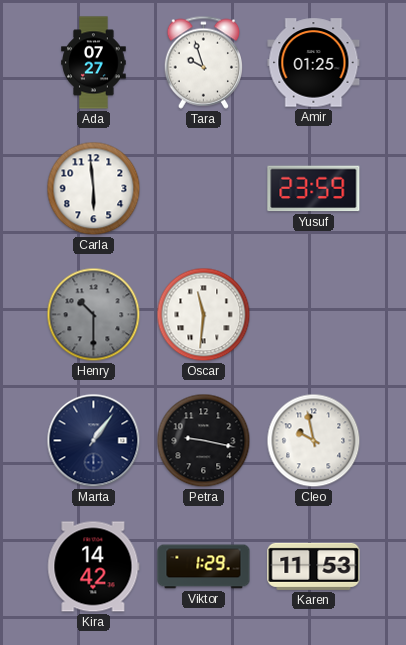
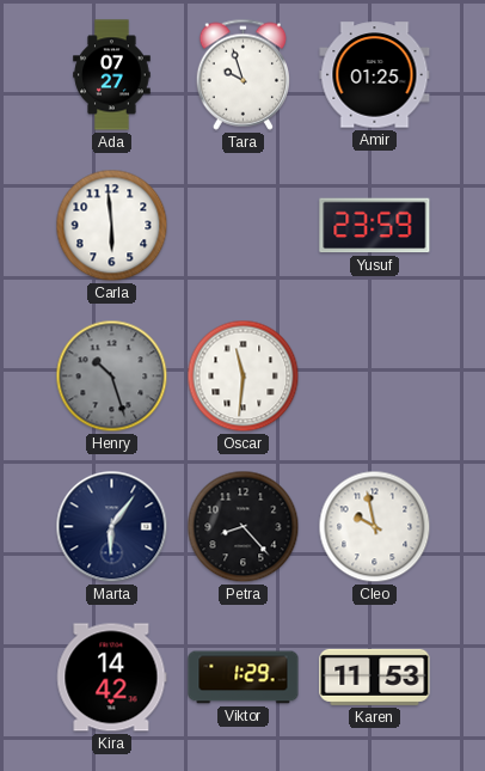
Henry: 10:30 -> 10:27
Marta: 1:06 -> 6:06
Petra: 9:17 -> 8:23
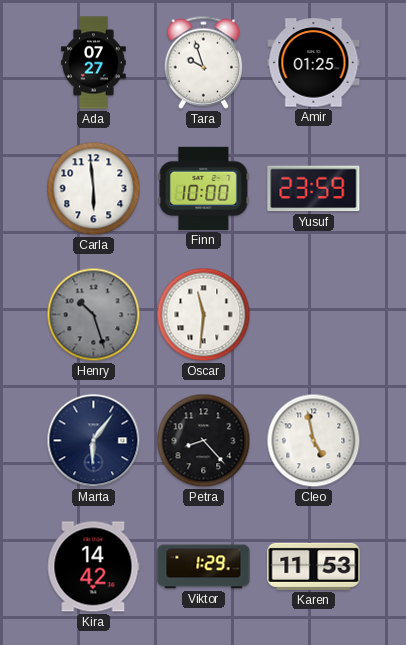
Finn: none -> 10:00
Cleo: 9:58 -> 4:58
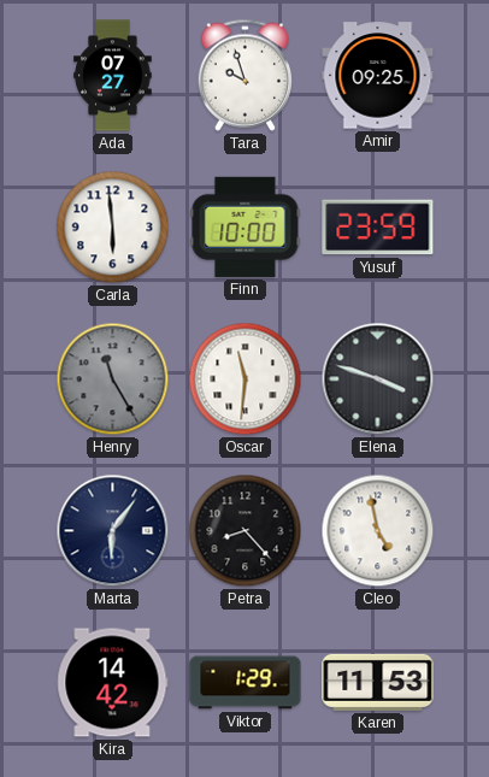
Amir: 01:25 -> 09:25
Henry: 10:27 -> 11:25
Elena: none -> 3:48
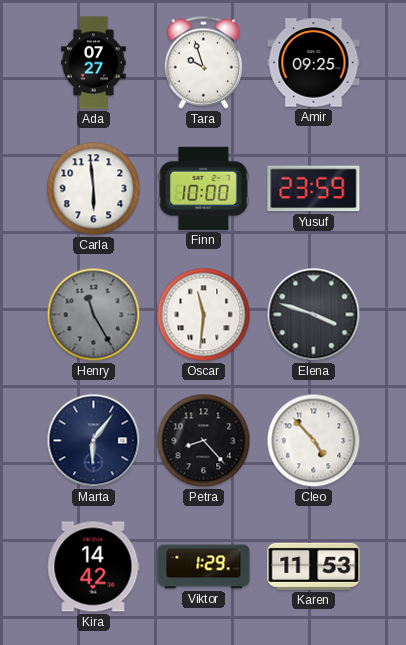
Cleo: 4:58 -> 4:53
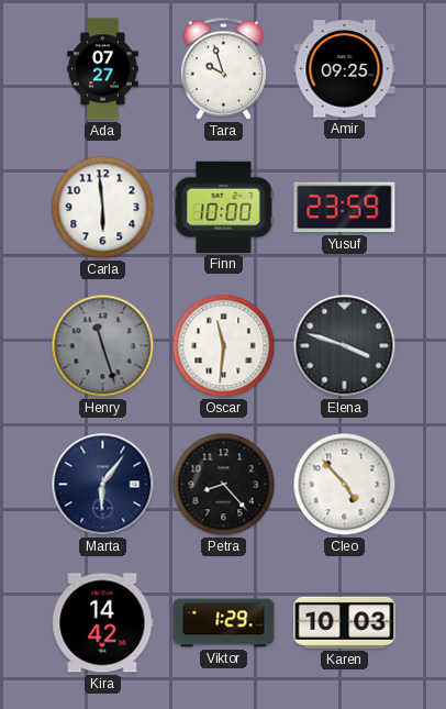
Henry: 11:25 -> 11:27
Karen: 11:53 -> 10:03
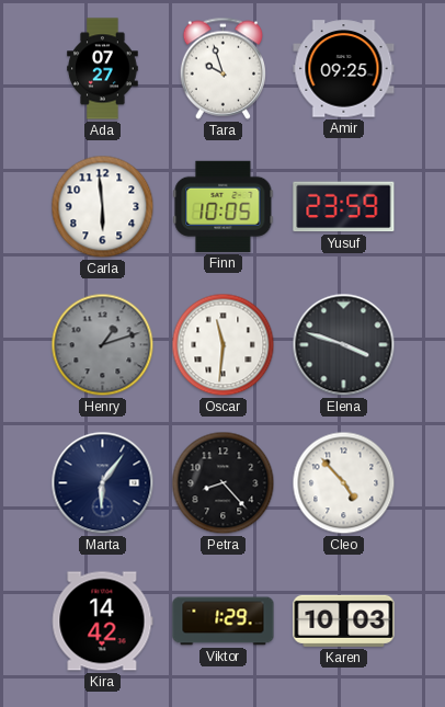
Finn: 10:00 -> 10:05
Henry: 11:27 -> 1:12
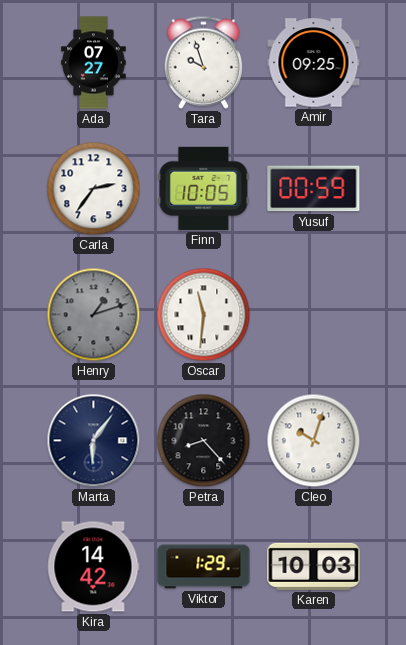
Carla: 5:59 -> 2:36
Yusuf: 23:59 -> 00:59
Elena: 3:48 -> none
Cleo: 4:53 -> 10:03
